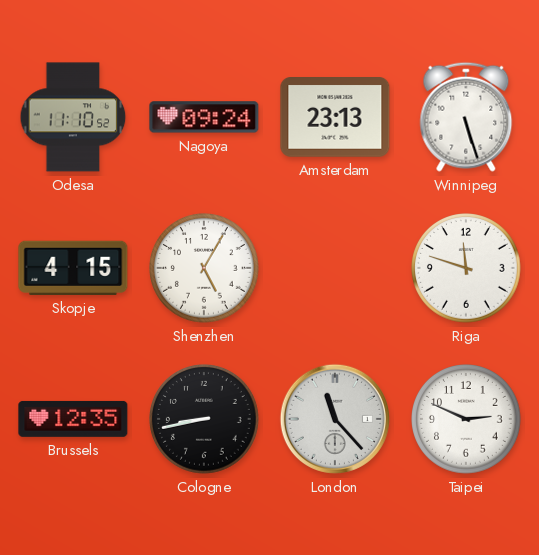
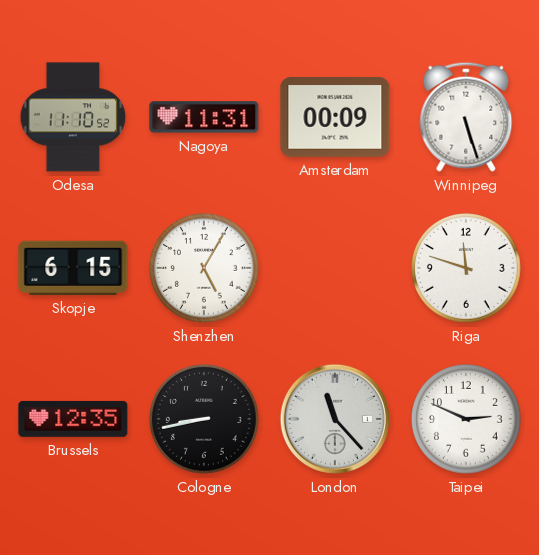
Nagoya: 09:24 -> 11:31
Amsterdam: 23:13 -> 00:09
Skopje: 4:15 -> 6:15
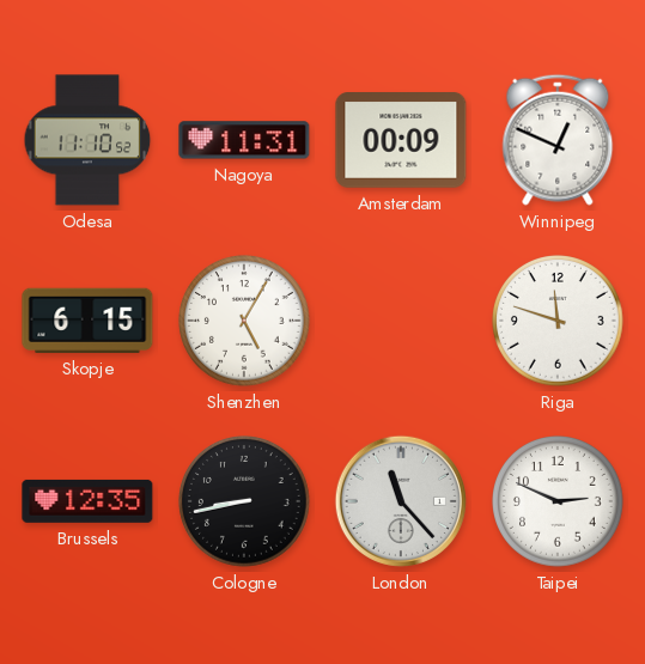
Winnipeg: 5:27 -> 12:49
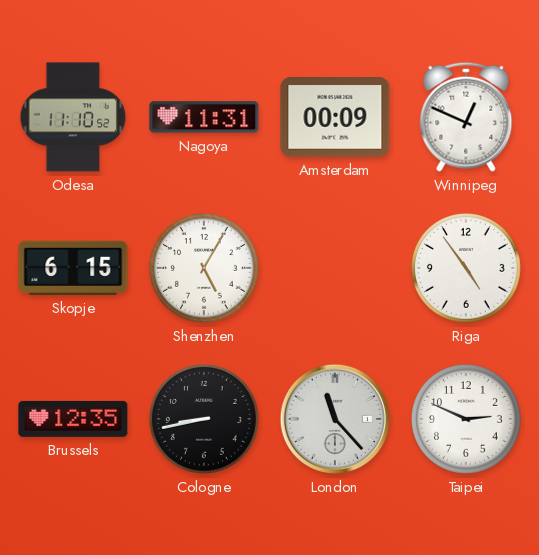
Riga: 11:48 -> 4:54
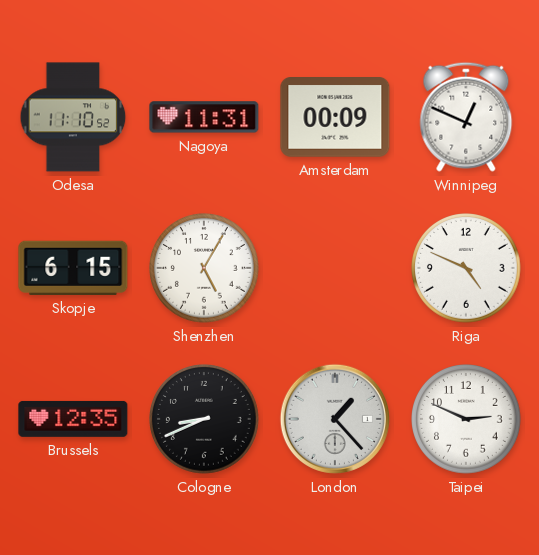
Riga: 4:54 -> 4:49
Cologne: 8:43 -> 8:41
London: 11:23 -> 1:23
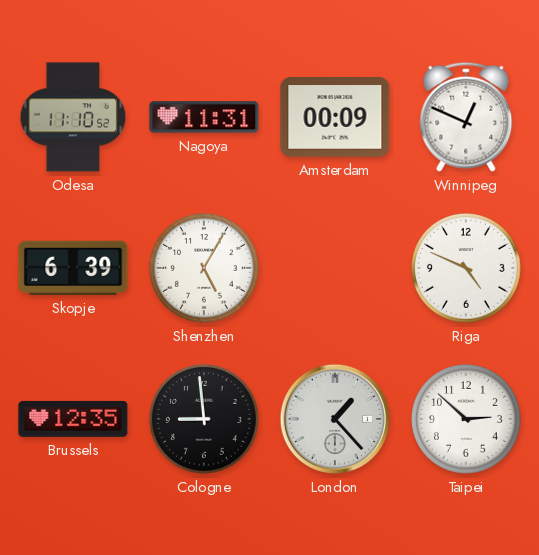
Skopje: 6:15 -> 6:39
Cologne: 8:41 -> 8:59
Taipei: 2:49 -> 2:52
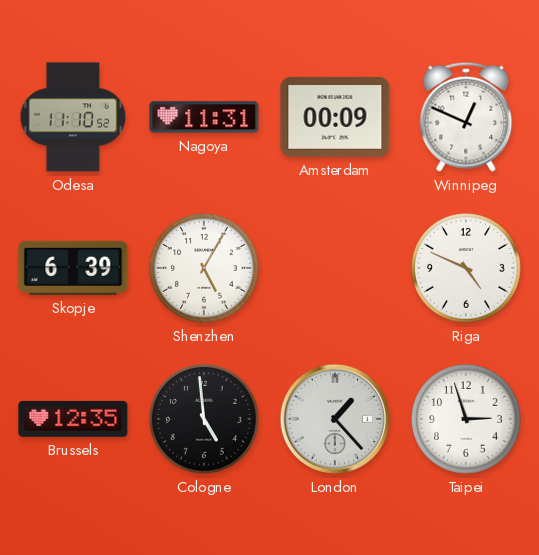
Cologne: 8:59 -> 4:59
Taipei: 2:52 -> 2:57
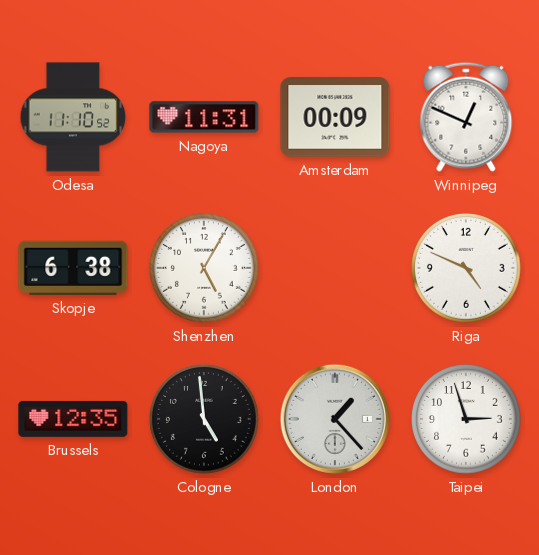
Skopje: 6:39 -> 6:38
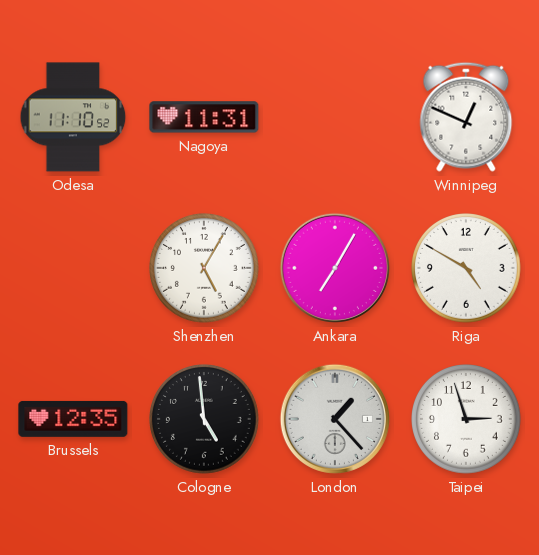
Amsterdam: 00:09 -> none
Skopje: 6:38 -> none
Ankara: none -> 7:05
Riga: 4:49 -> 4:50
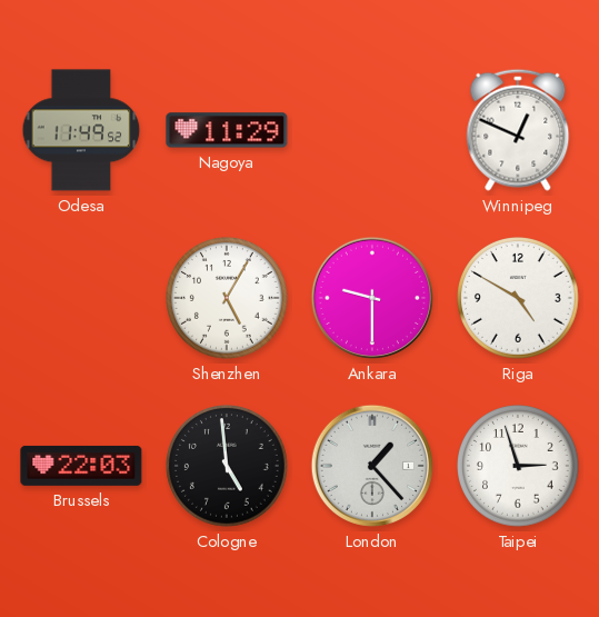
Odesa: 11:10 -> 11:49
Nagoya: 11:31 -> 11:29
Ankara: 7:05 -> 9:30
Brussels: 12:35 -> 22:03
